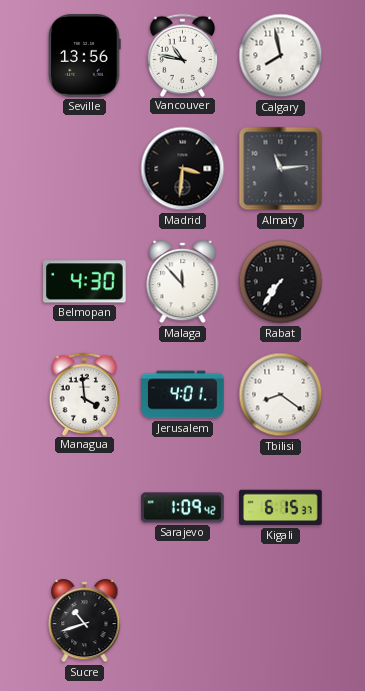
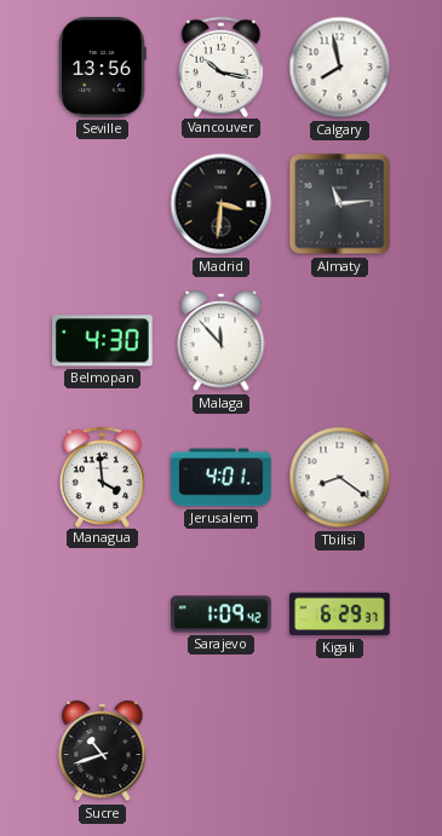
Vancouver: 10:47 -> 10:17
Rabat: 7:36 -> none
Kigali: 6:15 -> 6:29
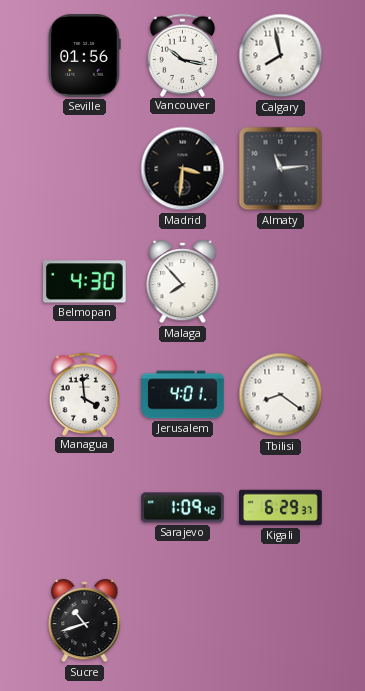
Seville: 13:56 -> 01:56
Malaga: 11:53 -> 7:53
